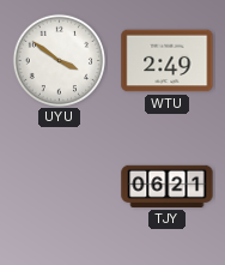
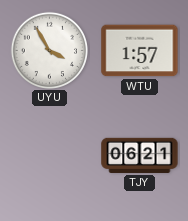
UYU: 3:51 -> 3:55
WTU: 2:49 -> 1:57
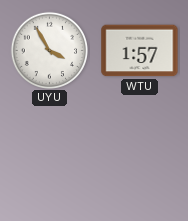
TJY: 06:21 -> none
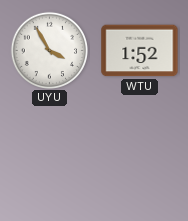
WTU: 1:57 -> 1:52
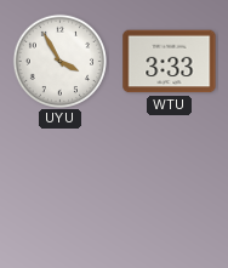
WTU: 1:52 -> 3:33
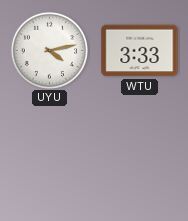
UYU: 3:55 -> 4:13
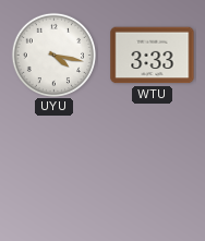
UYU: 4:13 -> 4:17
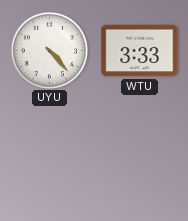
UYU: 4:17 -> 4:23
